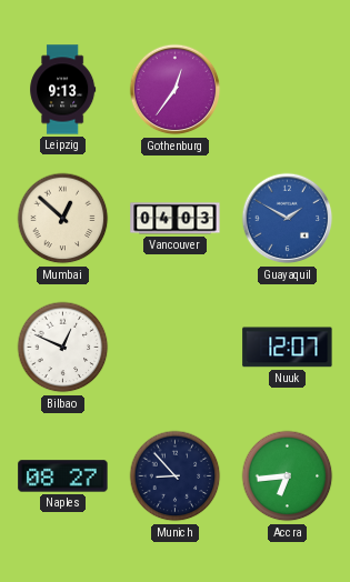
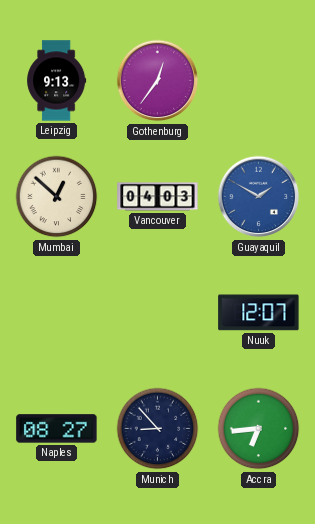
Bilbao: 12:49 -> none
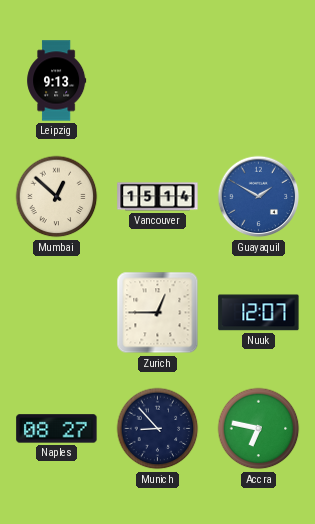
Gothenburg: 12:36 -> none
Vancouver: 04:03 -> 15:14
Zurich: none -> 12:45
Accra: 6:44 -> 6:47
